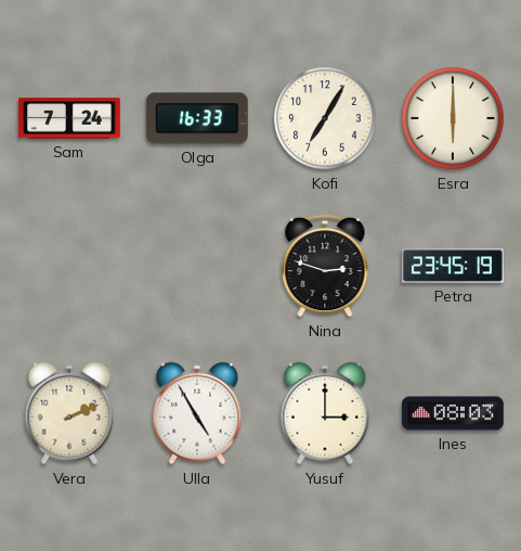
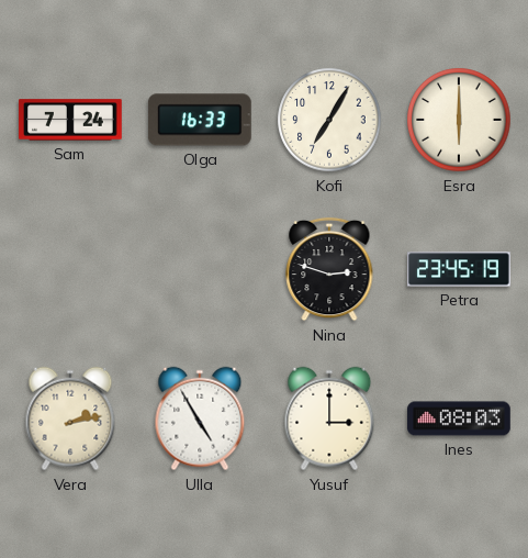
Vera: 2:11 -> 2:13
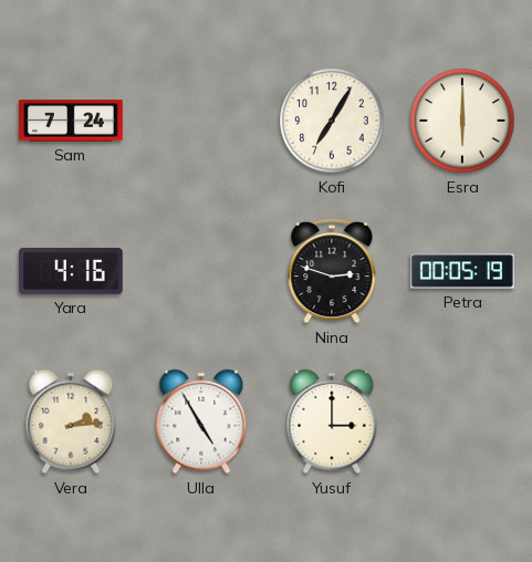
Olga: 16:33 -> none
Yara: none -> 4:16
Petra: 23:45 -> 00:05
Vera: 2:13 -> 2:14
Ines: 08:03 -> none
